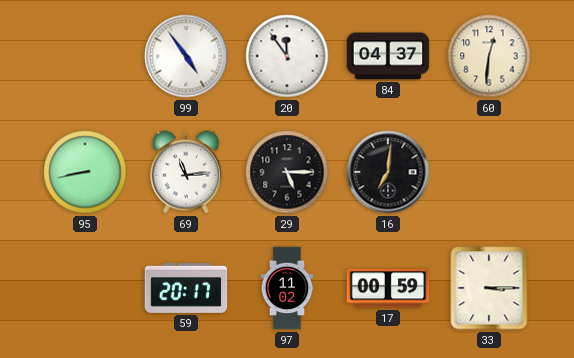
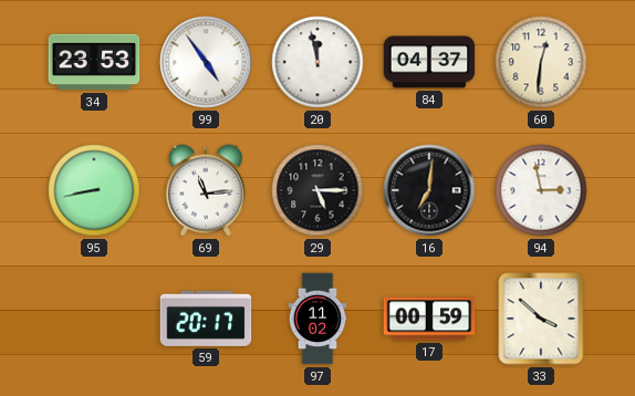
34: none -> 23:53
20: 11:54 -> 11:58
94: none -> 2:58
33: 3:15 -> 3:52
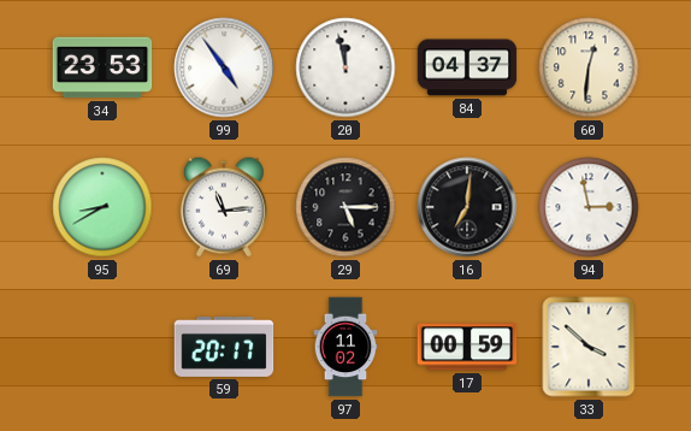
95: 8:43 -> 8:40
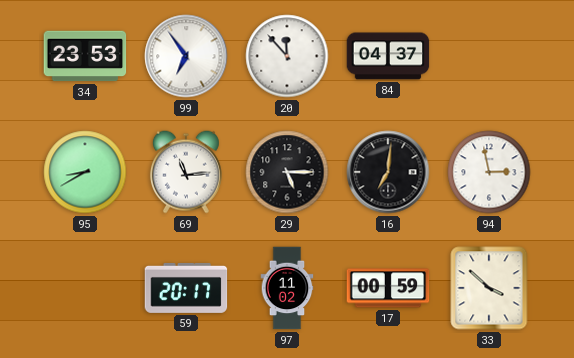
99: 4:54 -> 6:54
20: 11:58 -> 11:53
60: 12:31 -> none
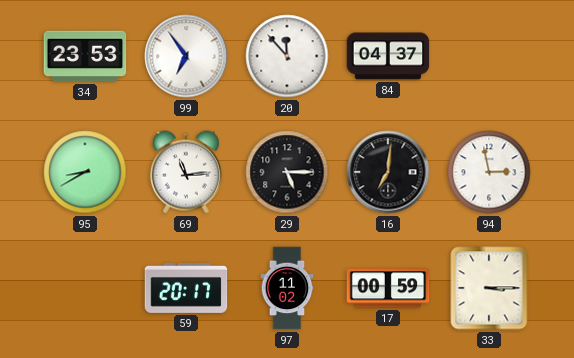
33: 3:52 -> 3:15
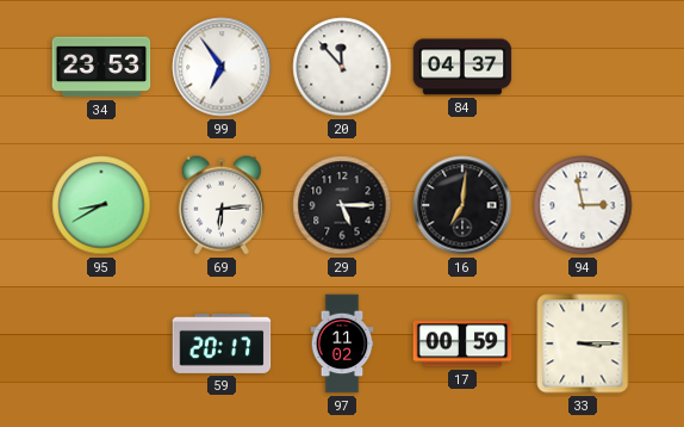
69: 11:14 -> 6:14
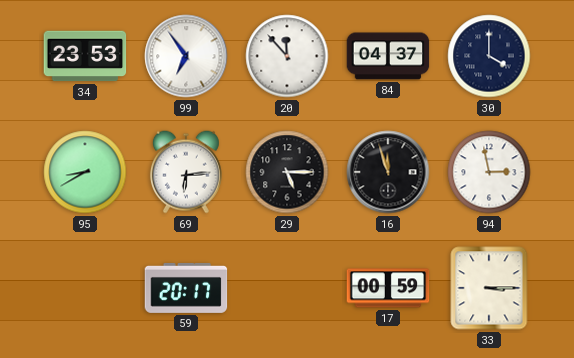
30: none -> 4:00
16: 7:01 -> 11:57
97: 11:02 -> none
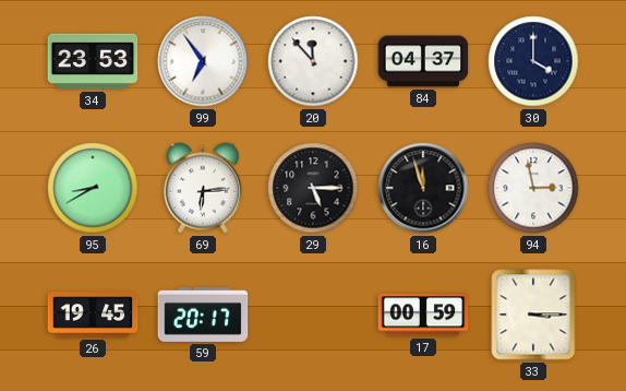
26: none -> 19:45
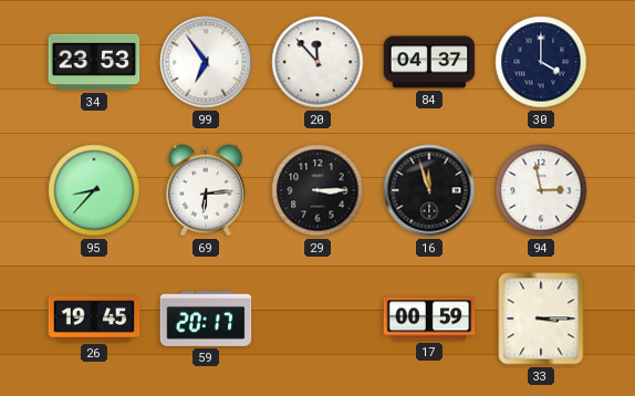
95: 8:40 -> 8:37
29: 5:15 -> 3:15
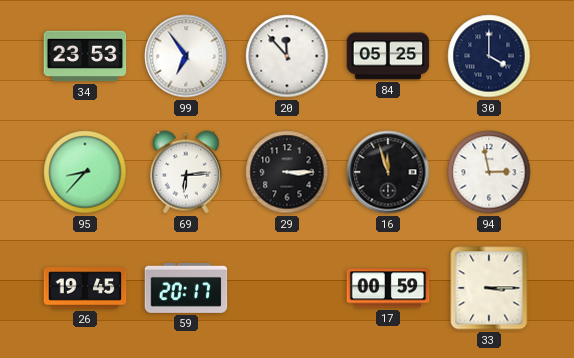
84: 04:37 -> 05:25
